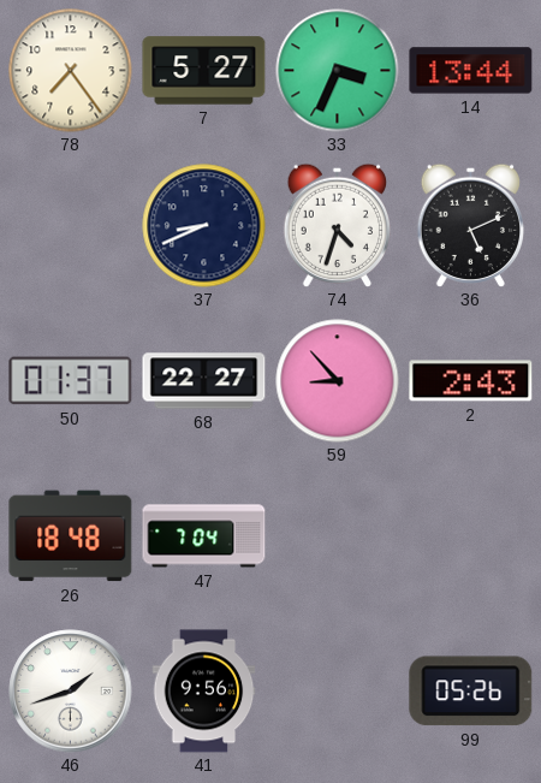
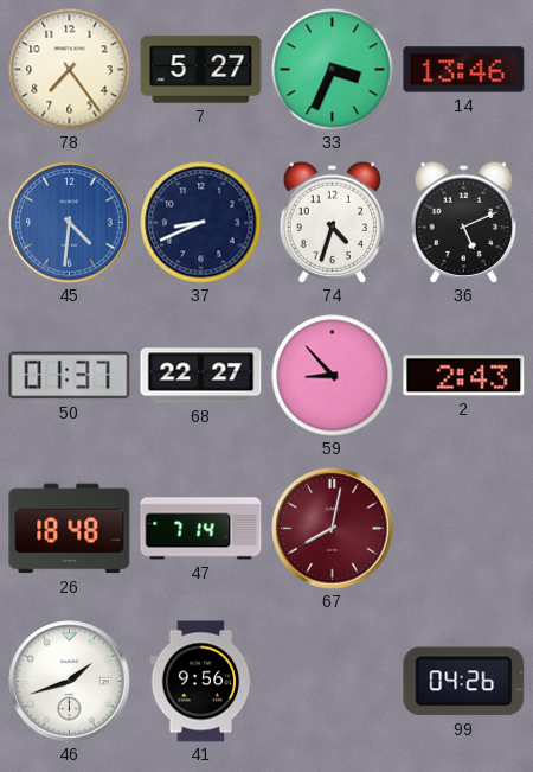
14: 13:44 -> 13:46
45: none -> 4:31
47: 7:04 -> 7:14
67: none -> 8:02
99: 05:26 -> 04:26
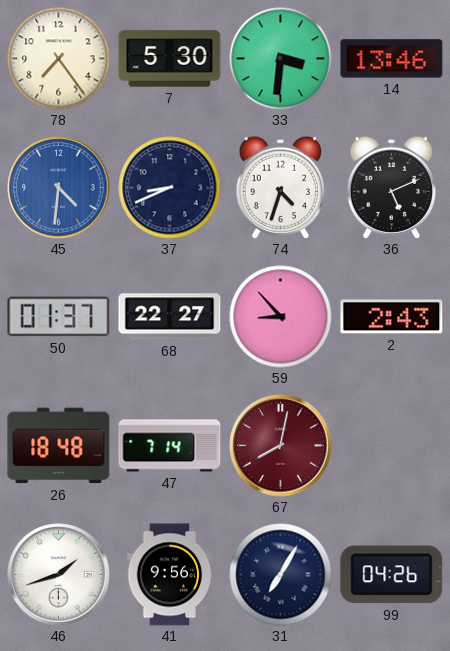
7: 5:27 -> 5:30
33: 3:34 -> 3:31
31: none -> 7:05
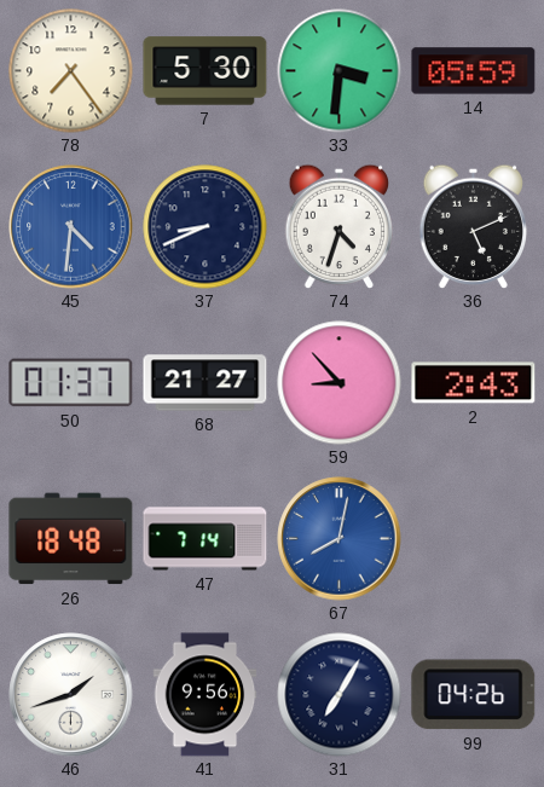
14: 13:46 -> 05:59
68: 22:27 -> 21:27
67 dial: burgundy -> blue
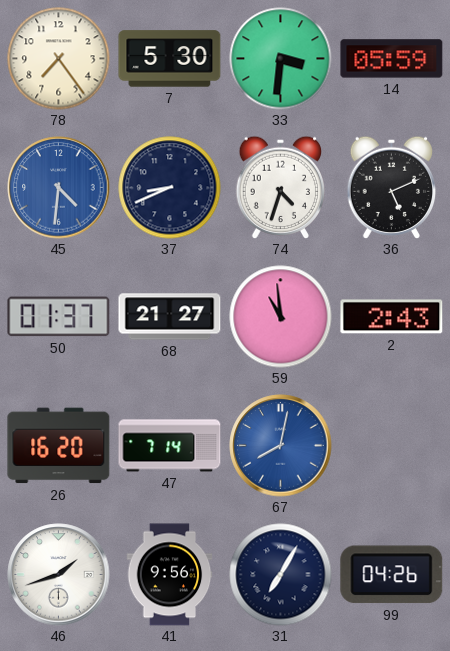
59: 8:53 -> 10:59
26: 18:48 -> 16:20
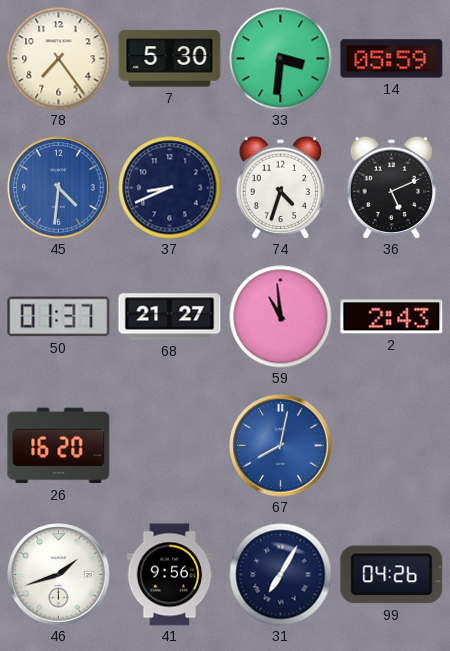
47: 7:14 -> none
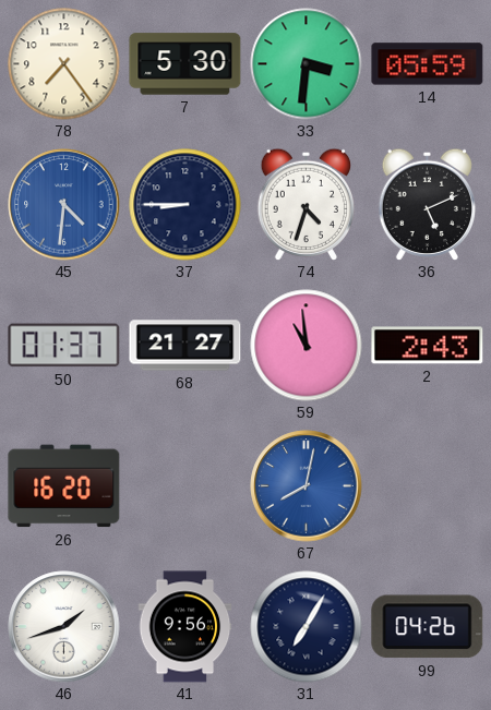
37: 8:41 -> 8:45
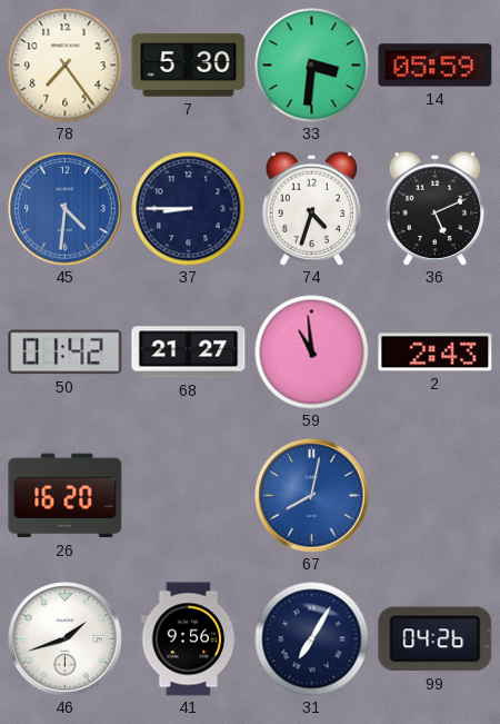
50: 01:37 -> 01:42
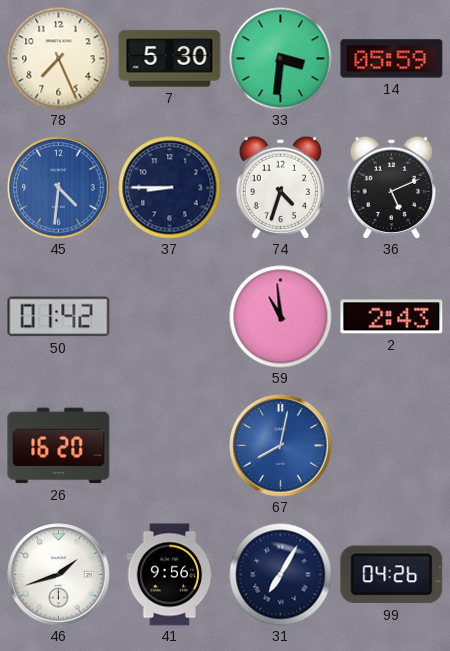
78: 7:24 -> 7:26
68: 21:27 -> none
